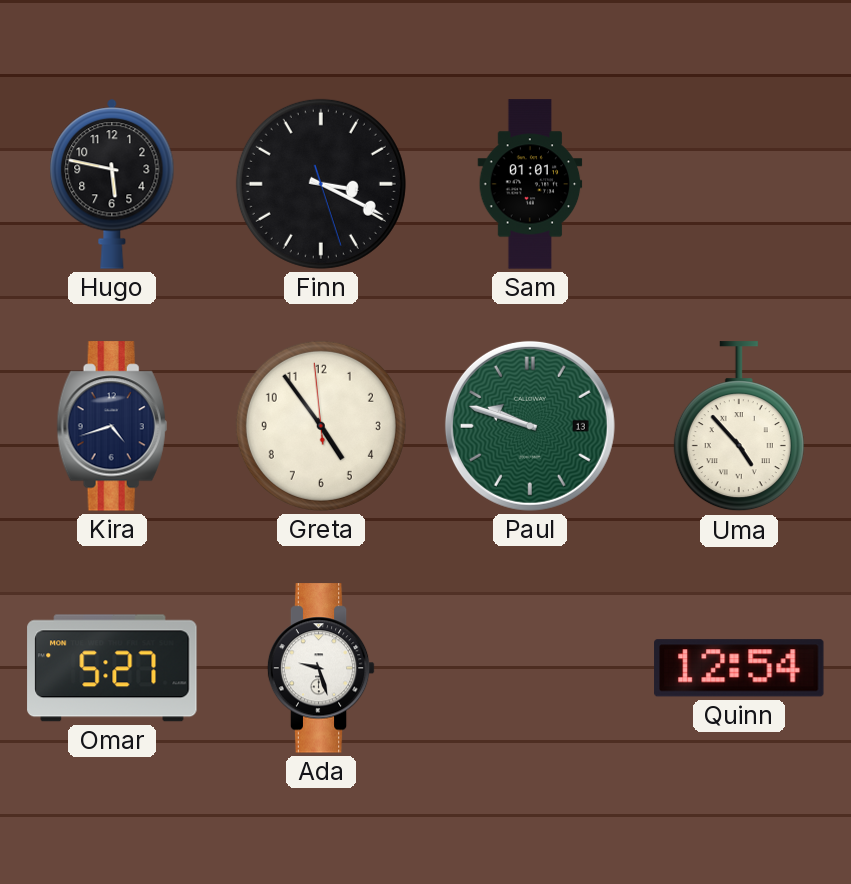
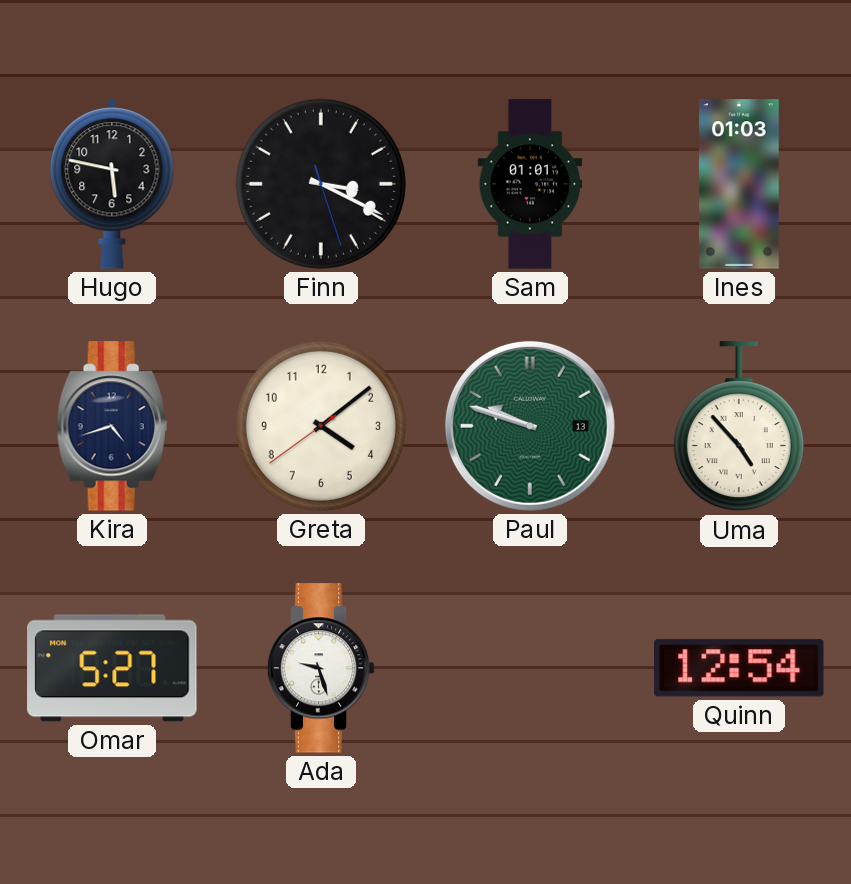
Ines: none -> 01:03
Greta: 4:53 -> 4:08
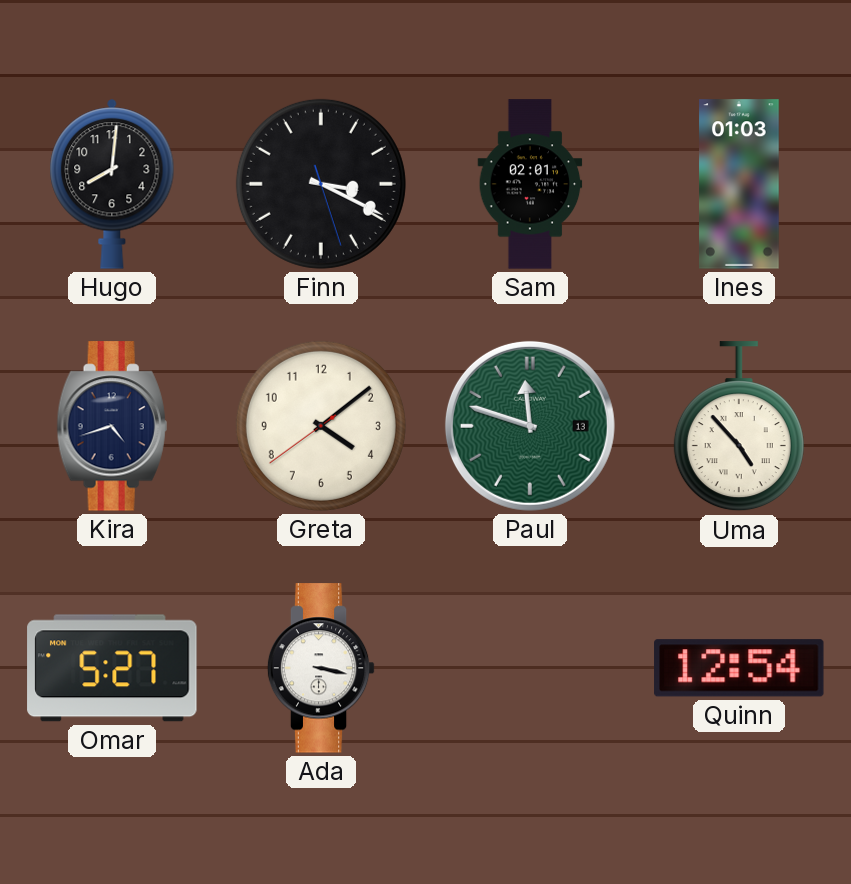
Hugo: 5:47 -> 8:01
Sam: 01:01 -> 02:01
Paul: 9:48 -> 11:48
Ada: 9:27 -> 3:17
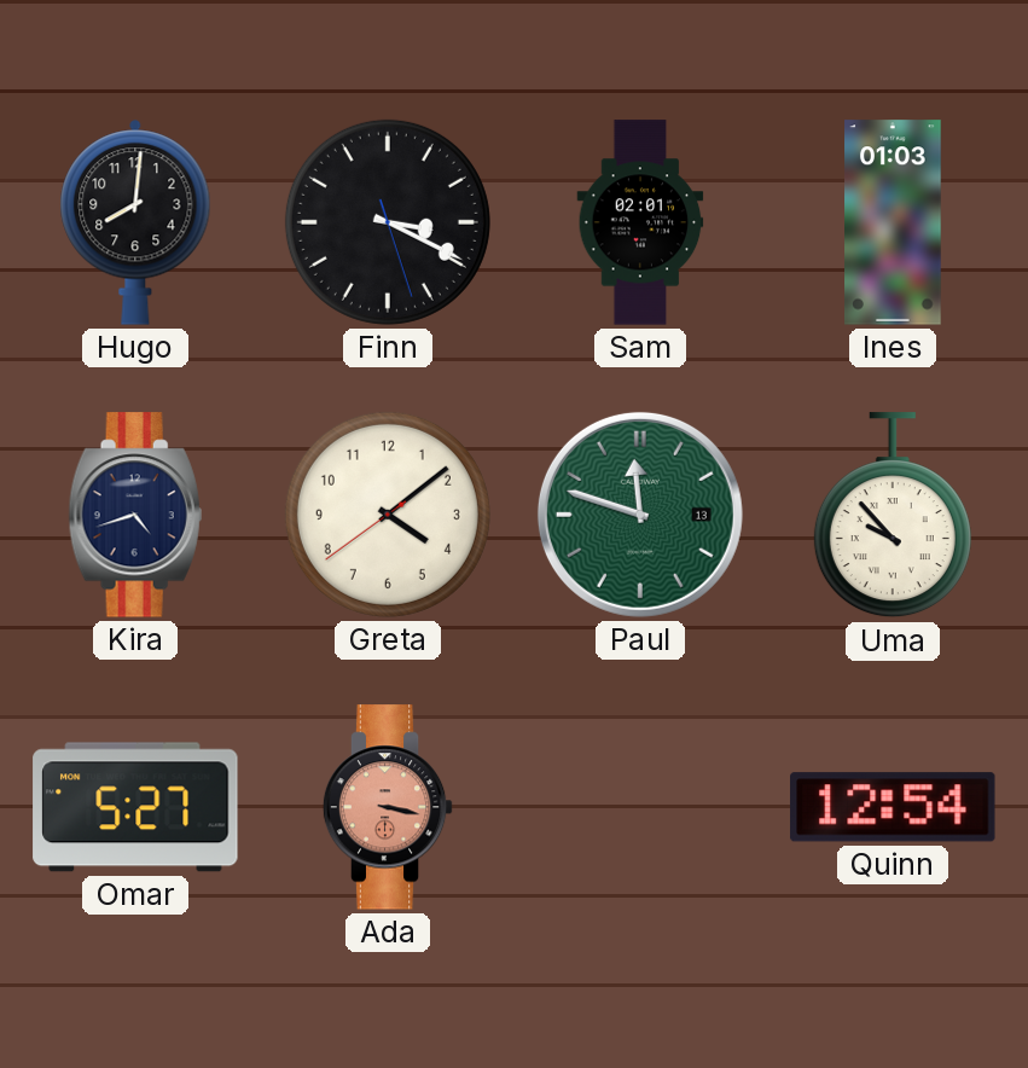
Uma: 4:53 -> 9:53
Ada dial: white -> salmon
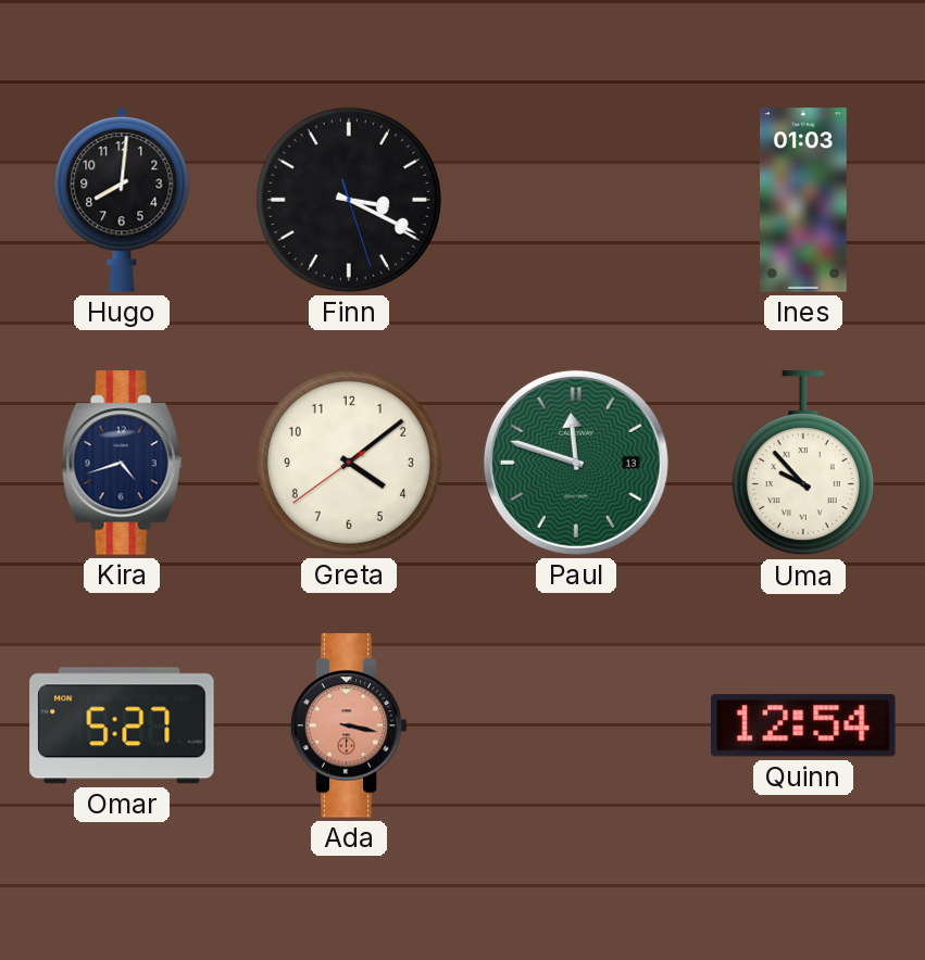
Sam: 02:01 -> none
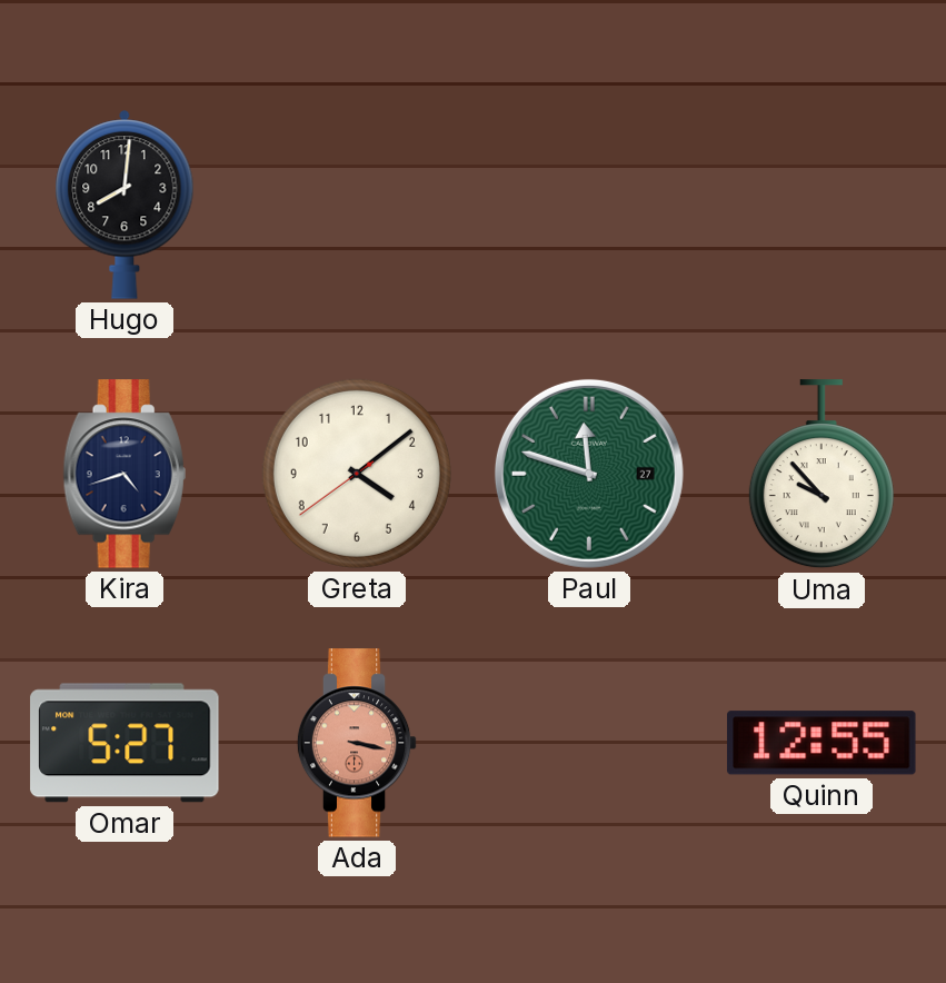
Finn: 3:19 -> none
Ines: 01:03 -> none
Paul date: 13 -> 27
Quinn: 12:54 -> 12:55
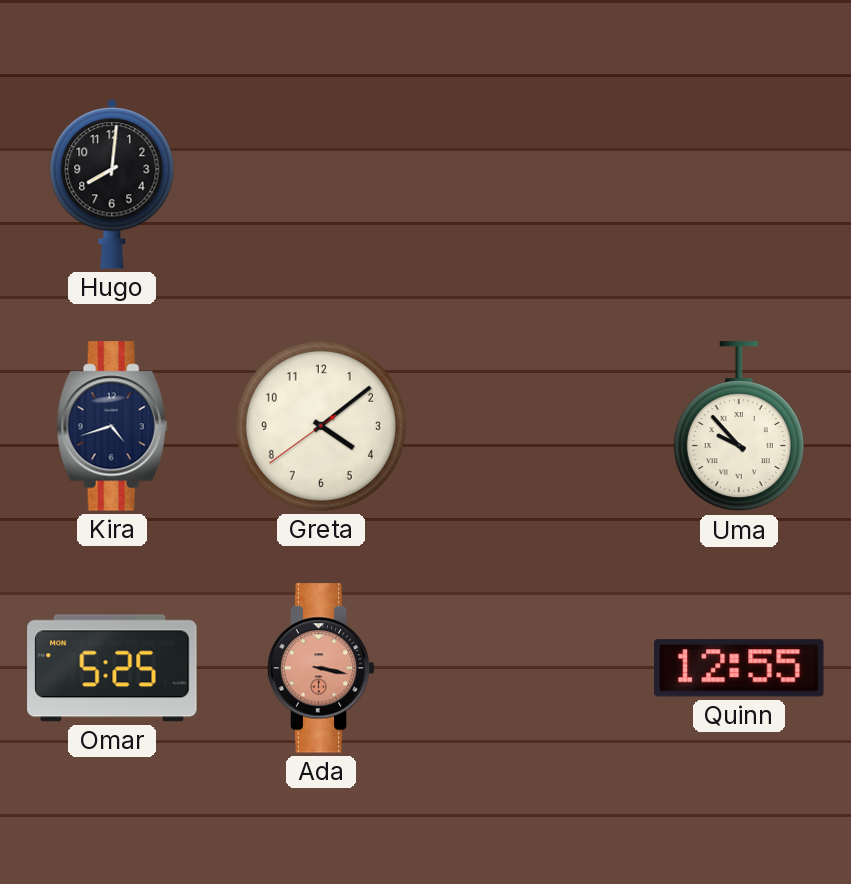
Paul: 11:48 -> none
Omar: 5:27 -> 5:25
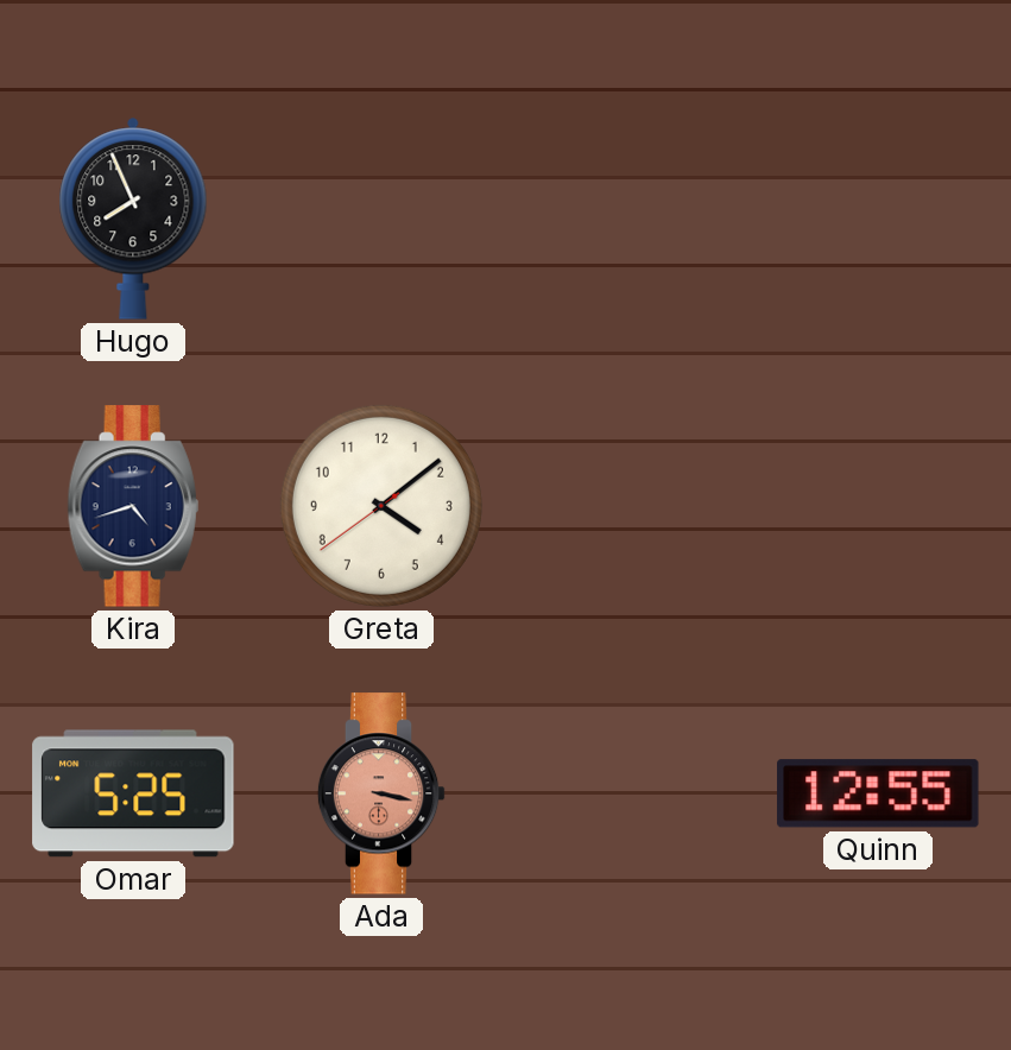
Hugo: 8:01 -> 7:56
Uma: 9:53 -> none
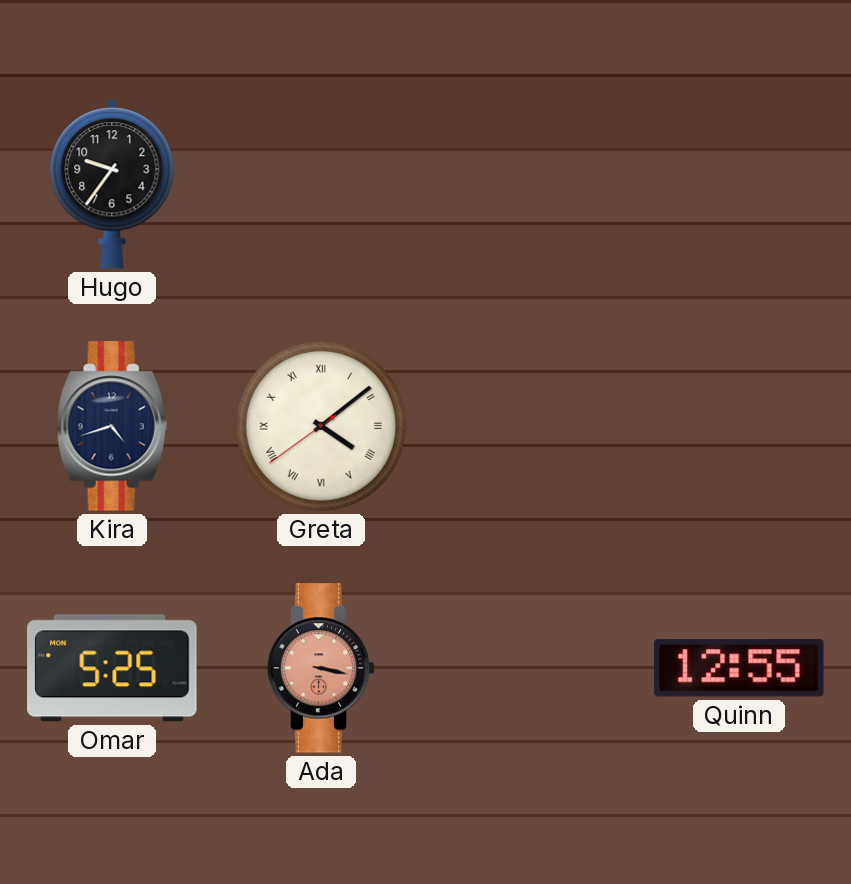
Hugo: 7:56 -> 9:36
Greta numerals: Arabic -> Roman
